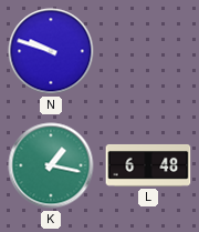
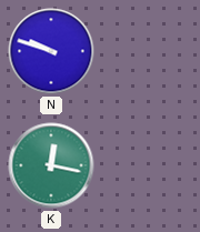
K: 1:17 -> 12:17
L: 6:48 -> none
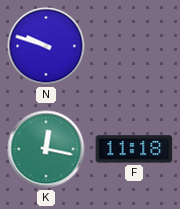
F: none -> 11:18
